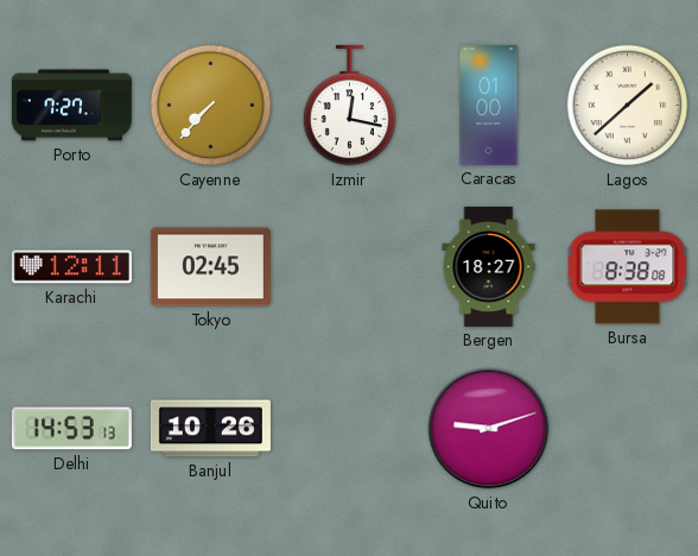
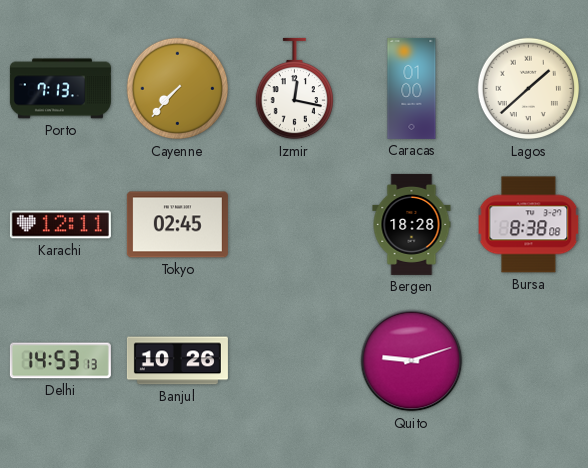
Porto: 7:27 -> 7:13
Bergen: 18:27 -> 18:28
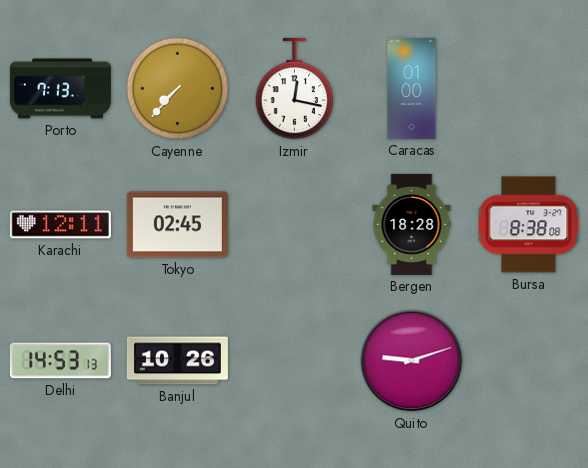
Lagos: 1:38 -> none
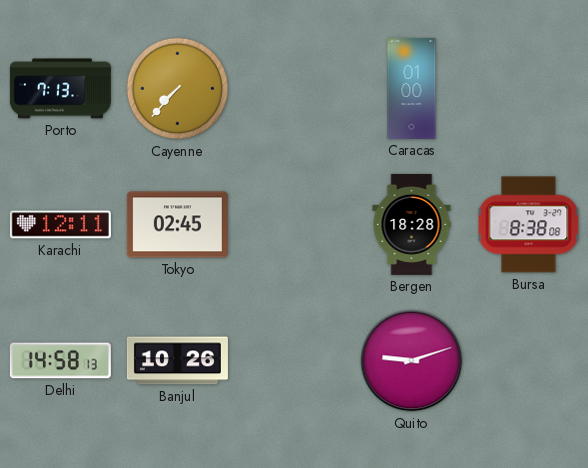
Izmir: 12:17 -> none
Delhi: 14:53 -> 14:58
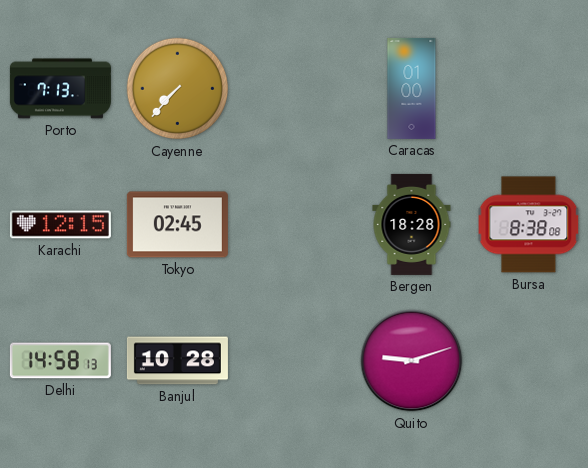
Karachi: 12:11 -> 12:15
Banjul: 10:26 -> 10:28
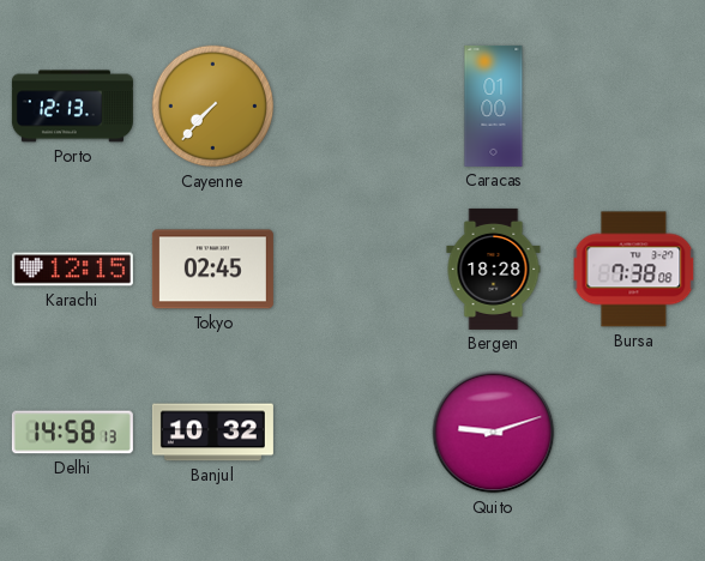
Porto: 7:13 -> 12:13
Bursa: 8:38 -> 7:38
Banjul: 10:28 -> 10:32
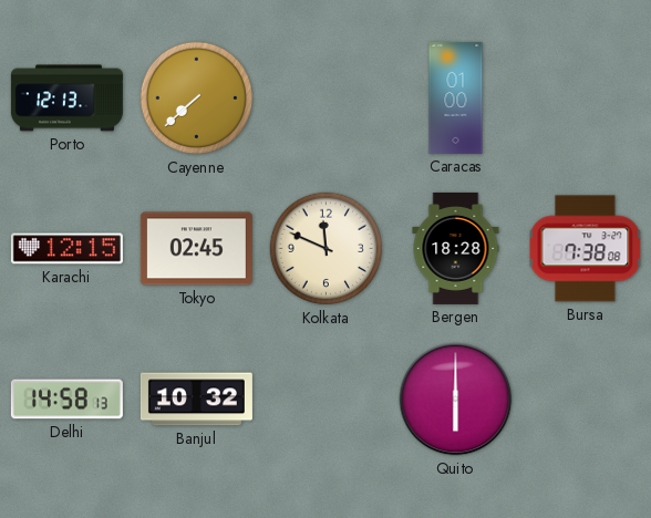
Cayenne: 7:37 -> 7:38
Kolkata: none -> 11:49
Quito: 9:12 -> 6:00
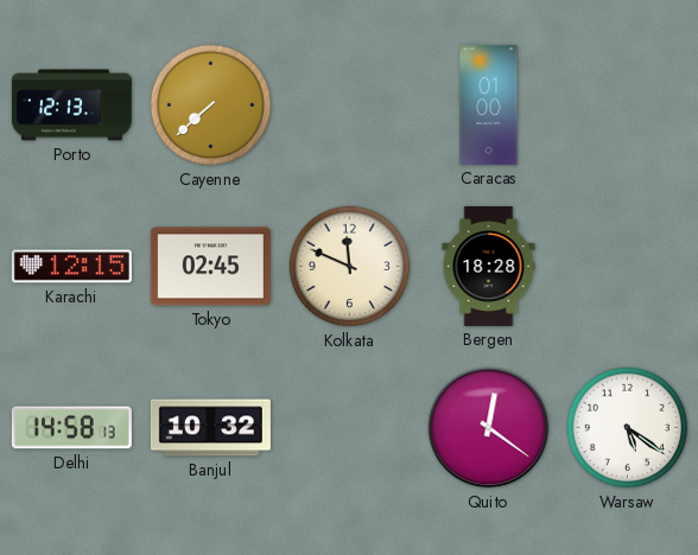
Bursa: 7:38 -> none
Quito: 6:00 -> 12:21
Warsaw: none -> 5:21
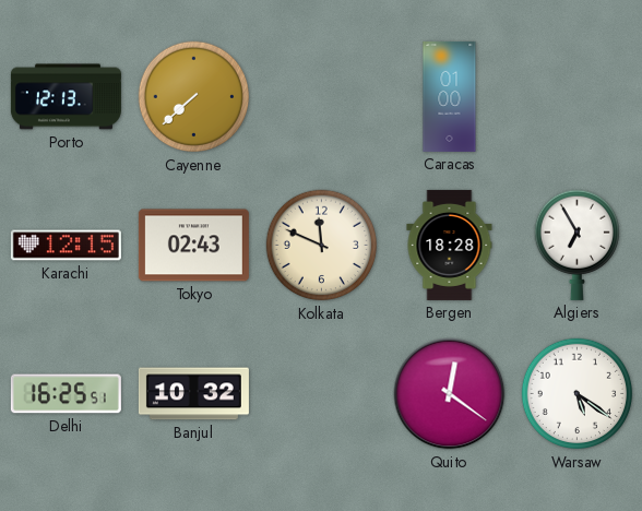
Tokyo: 02:45 -> 02:43
Algiers: none -> 6:55
Delhi: 14:58 -> 16:25
